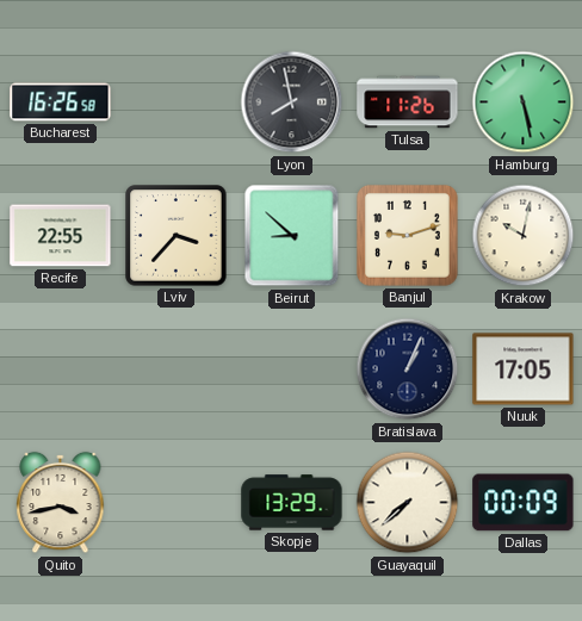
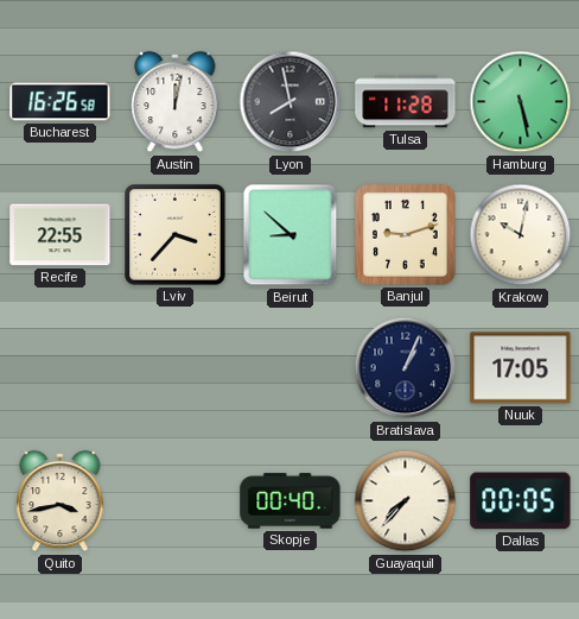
Austin: none -> 12:02
Tulsa: 11:26 -> 11:28
Skopje: 13:29 -> 00:40
Guayaquil: 7:38 -> 7:37
Dallas: 00:09 -> 00:05
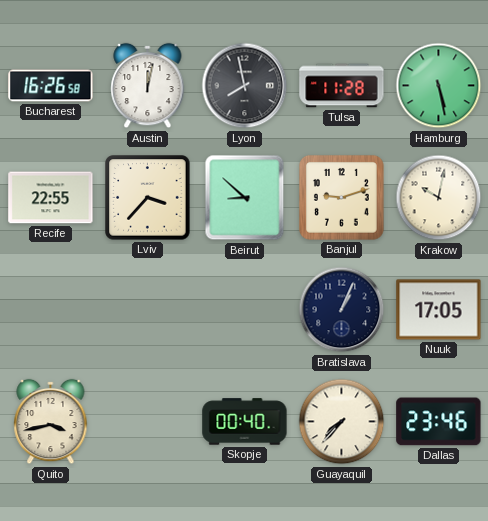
Dallas: 00:05 -> 23:46
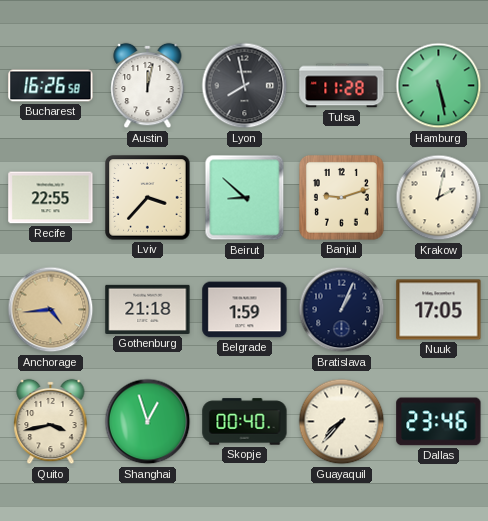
Krakow: 10:02 -> 2:02
Anchorage: none -> 4:44
Gothenburg: none -> 21:18
Belgrade: none -> 1:59
Shanghai: none -> 12:57
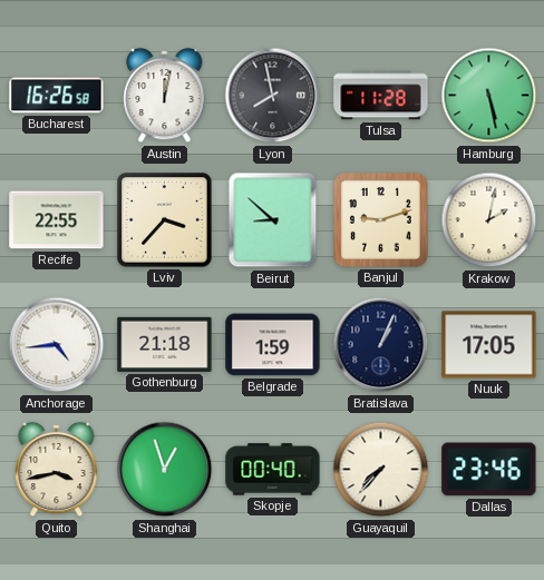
Anchorage dial: champagne -> white
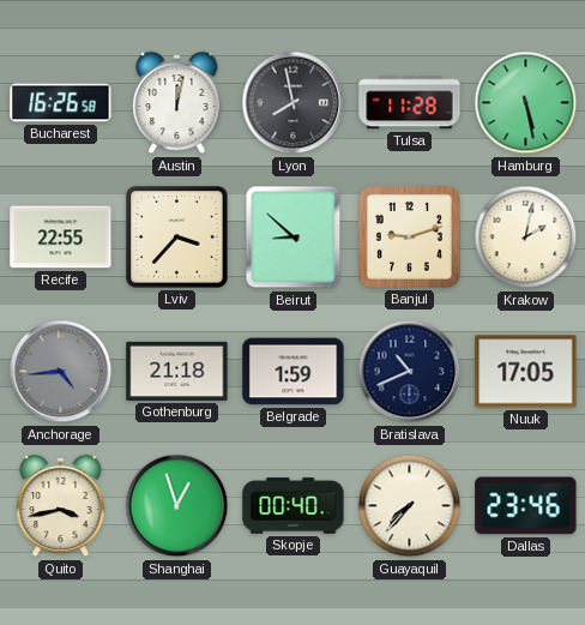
Anchorage dial: white -> grey
Bratislava: 1:04 -> 10:41
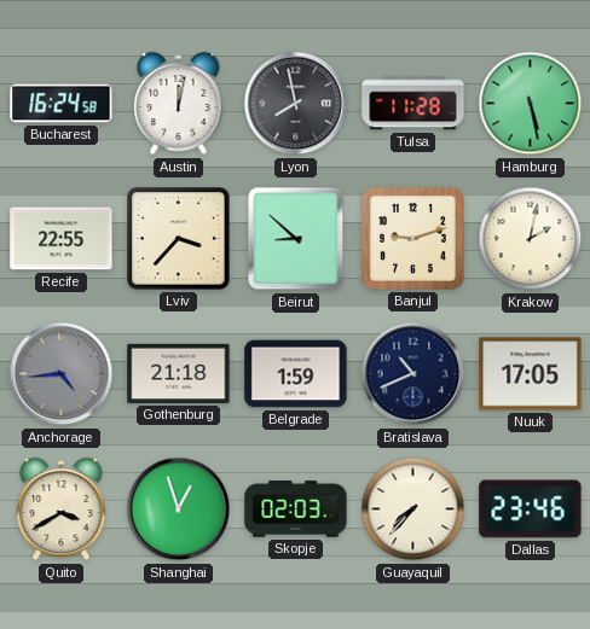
Bucharest: 16:26 -> 16:24
Quito: 3:43 -> 3:40
Skopje: 00:40 -> 02:03
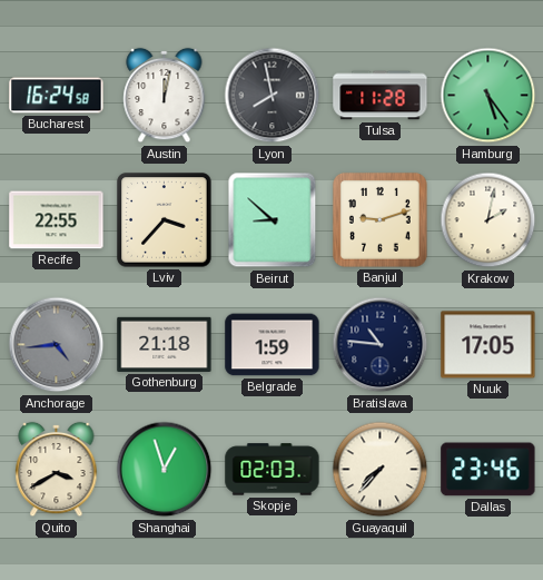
Hamburg: 5:28 -> 5:24
Bratislava: 10:41 -> 10:46
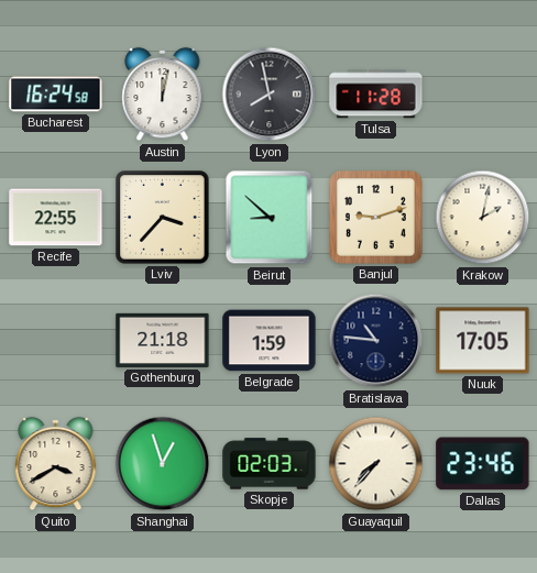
Hamburg: 5:24 -> none
Anchorage: 4:44 -> none
